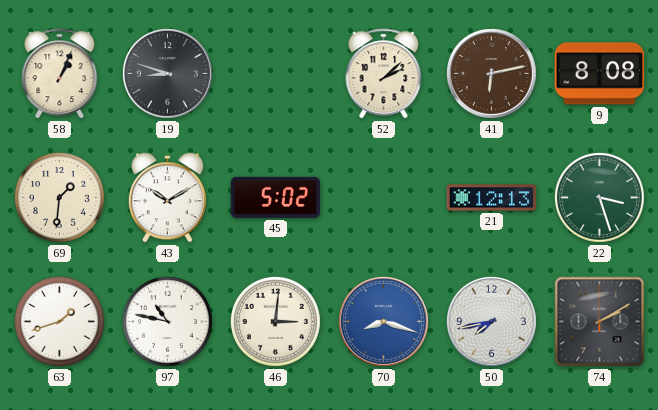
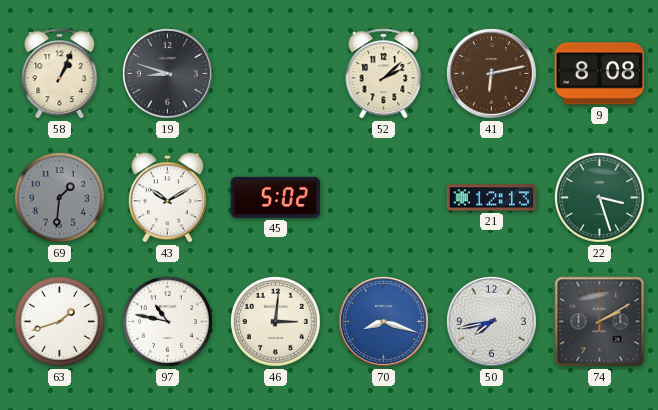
69 dial: cream -> grey
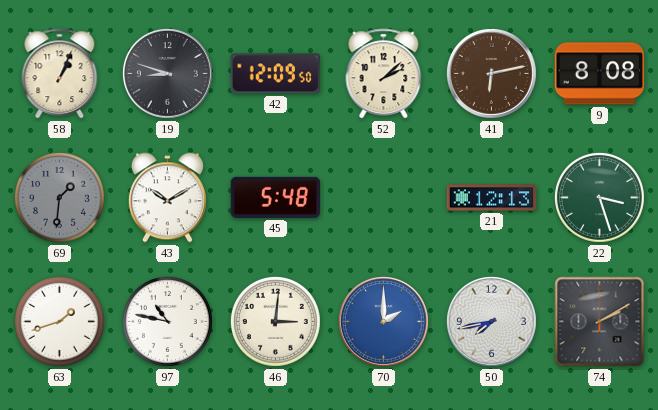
42: none -> 12:09
45: 5:02 -> 5:48
70: 8:18 -> 2:00
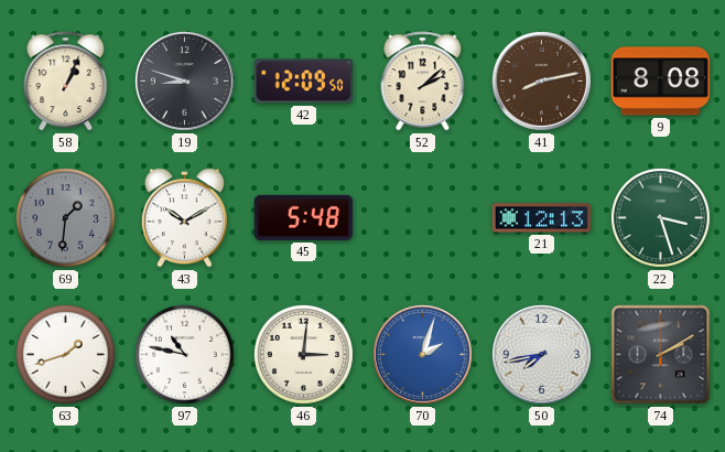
41: 6:13 -> 8:13
70: 2:00 -> 2:03
